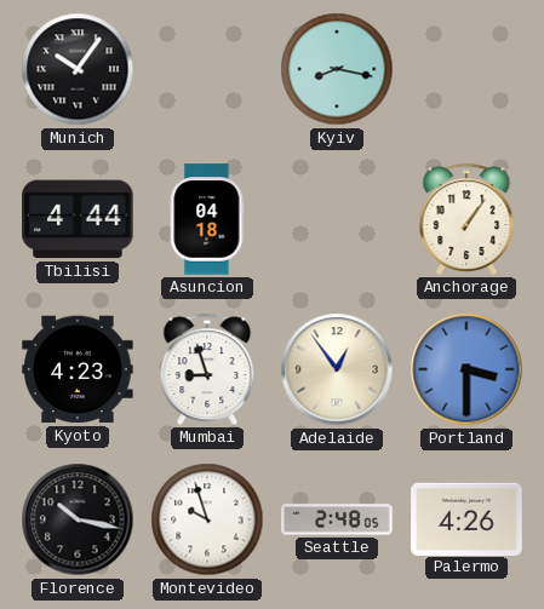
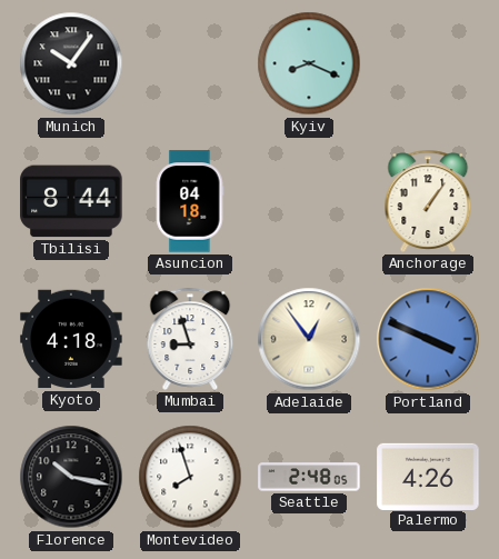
Kyiv: 8:17 -> 8:19
Tbilisi: 4:44 -> 8:44
Kyoto: 4:23 -> 4:18
Portland: 3:30 -> 3:49
Montevideo: 9:57 -> 7:57
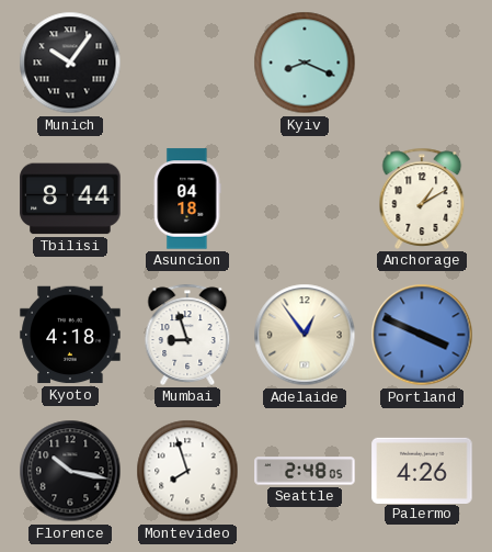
Anchorage: 1:06 -> 1:10
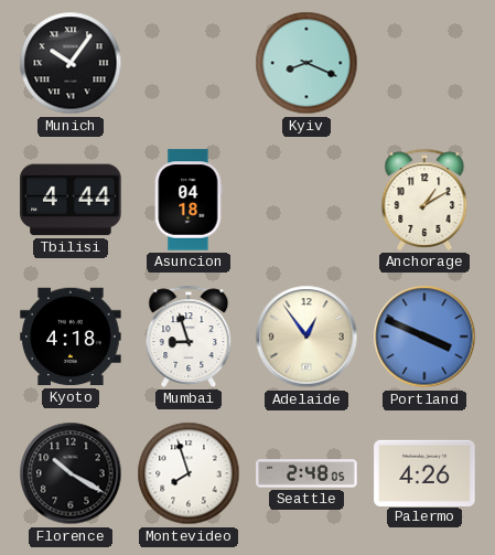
Tbilisi: 8:44 -> 4:44
Florence: 10:17 -> 10:20
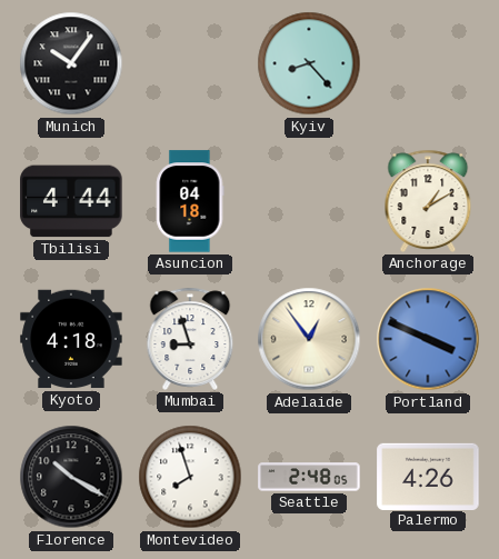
Kyiv: 8:19 -> 8:23
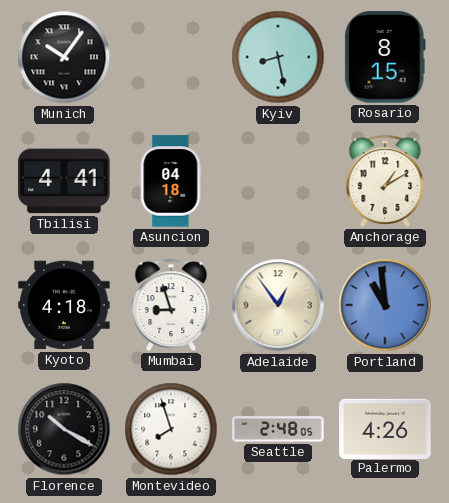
Kyiv: 8:23 -> 8:28
Rosario: none -> 8:15
Tbilisi: 4:44 -> 4:41
Portland: 3:49 -> 10:59
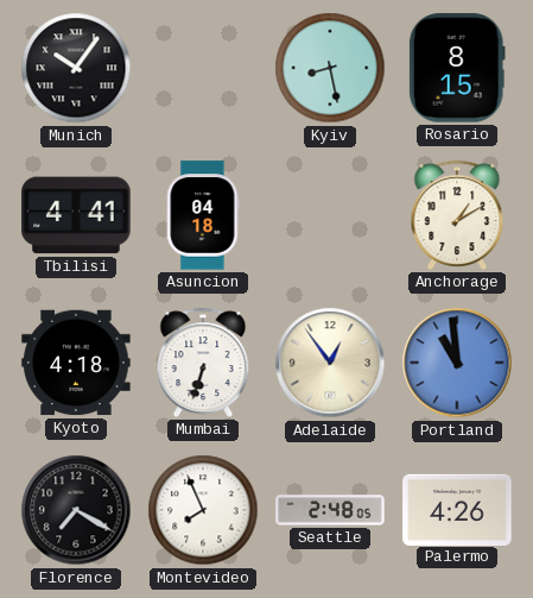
Mumbai: 8:57 -> 6:33
Florence: 10:20 -> 7:20
Montevideo: 7:57 -> 7:56
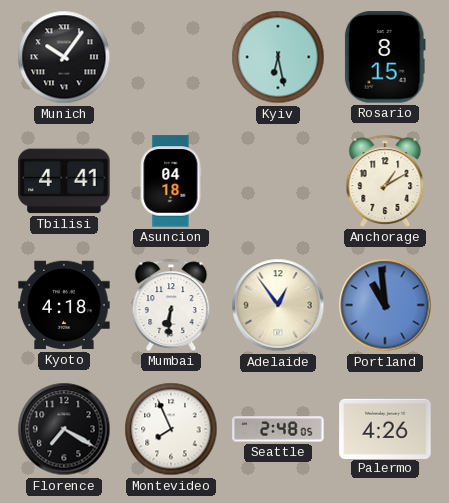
Kyiv: 8:28 -> 6:28
Mumbai: 6:33 -> 6:31
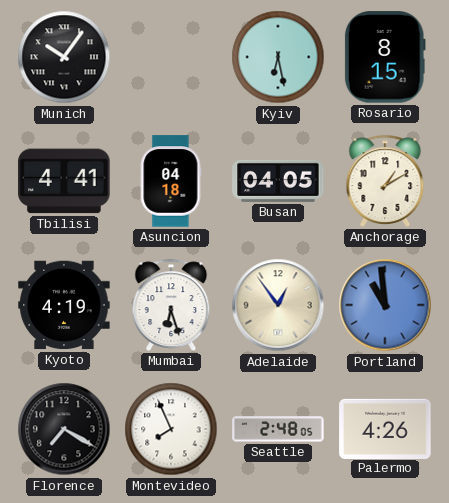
Busan: none -> 04:05
Kyoto: 4:18 -> 4:19
Mumbai: 6:31 -> 6:27
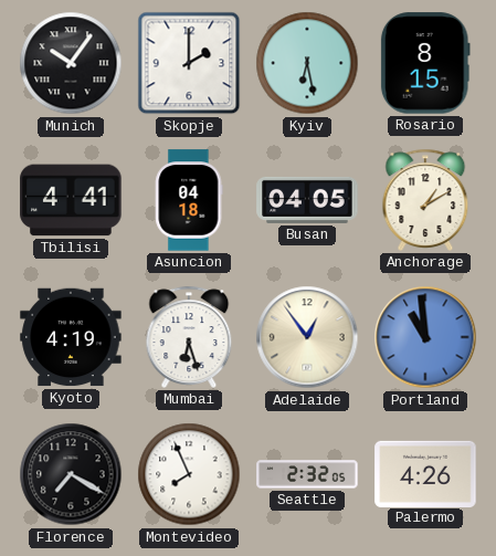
Skopje: none -> 2:00
Seattle: 2:48 -> 2:32
